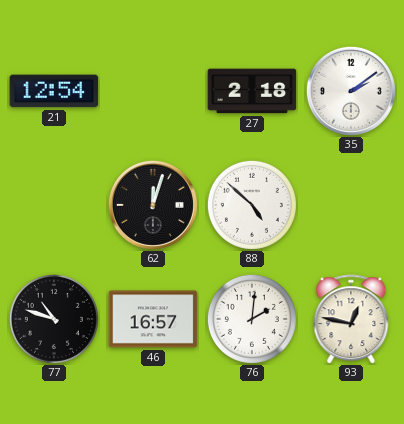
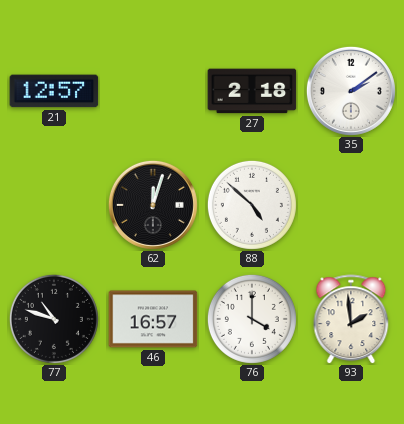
21: 12:54 -> 12:57
76: 2:01 -> 4:00
93: 12:47 -> 1:59
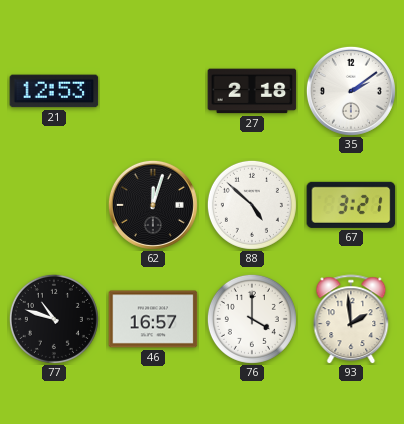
21: 12:57 -> 12:53
67: none -> 3:21
